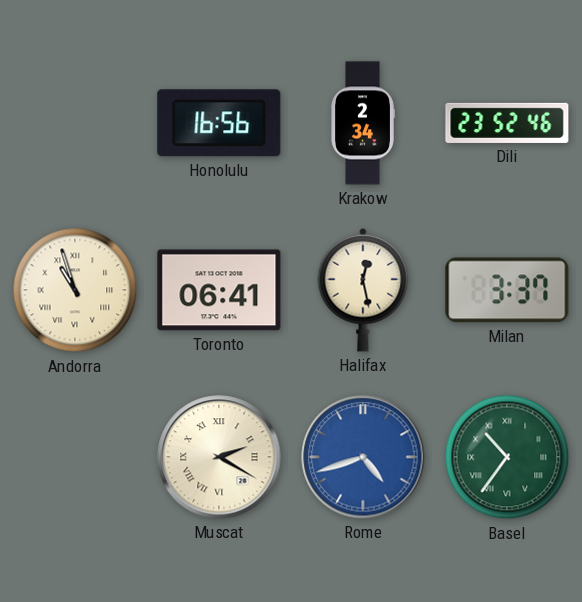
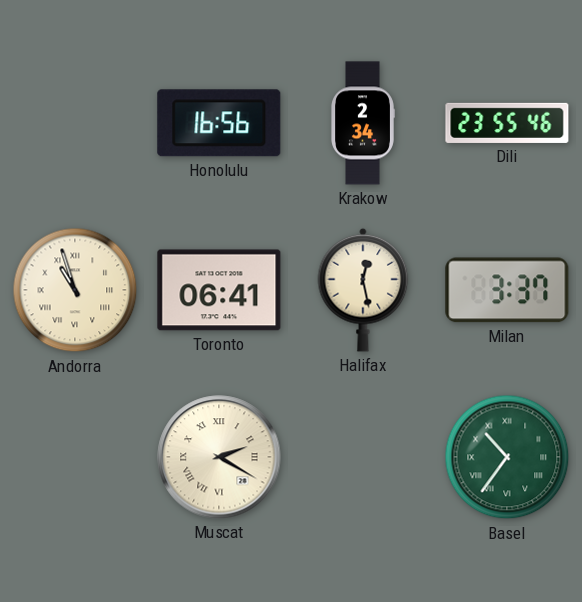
Dili: 23:52 -> 23:55
Rome: 4:42 -> none
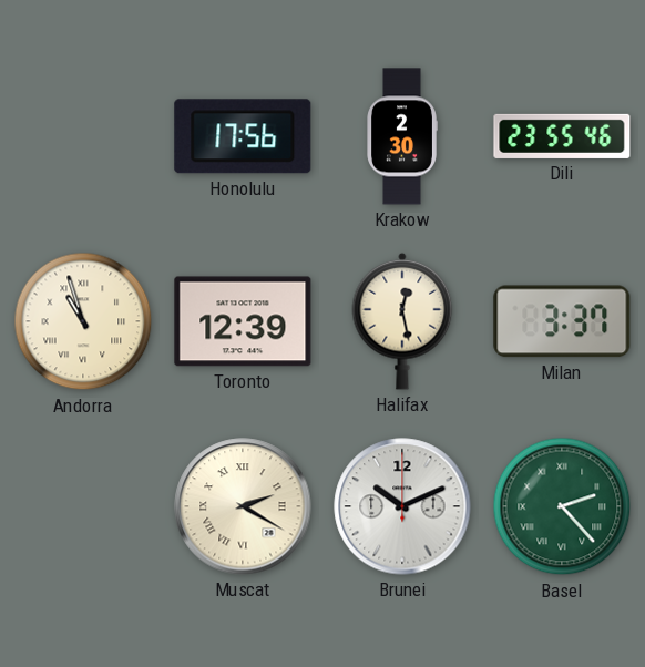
Honolulu: 16:56 -> 17:56
Krakow: 2:34 -> 2:30
Toronto: 06:41 -> 12:39
Brunei: none -> 10:11
Basel: 10:36 -> 2:23
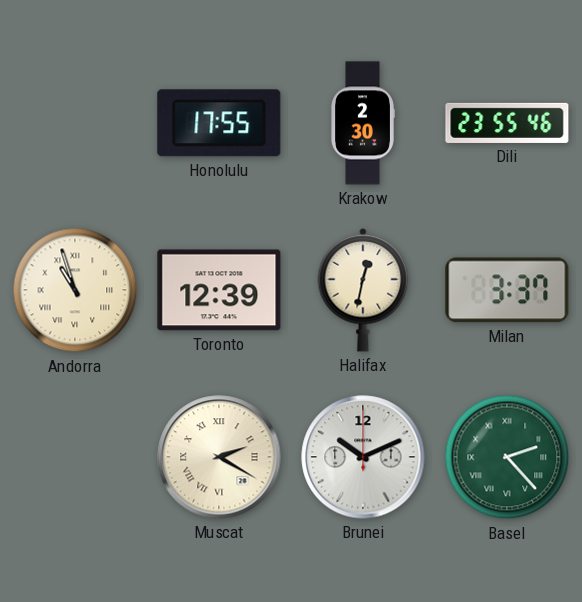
Honolulu: 17:56 -> 17:55
Halifax: 12:28 -> 12:32
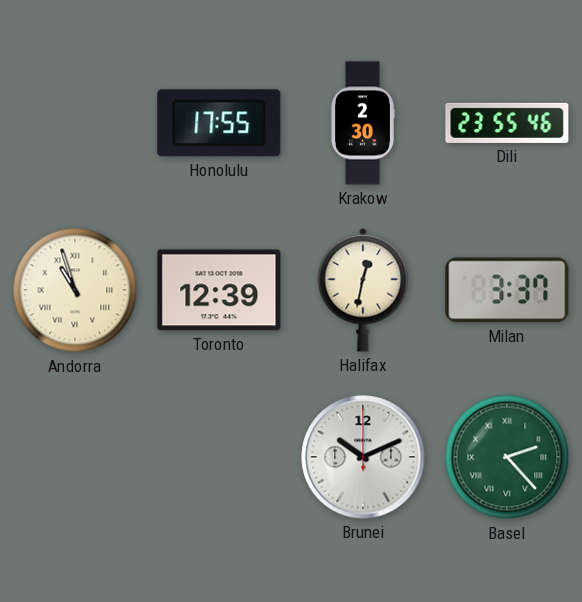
Muscat: 2:20 -> none
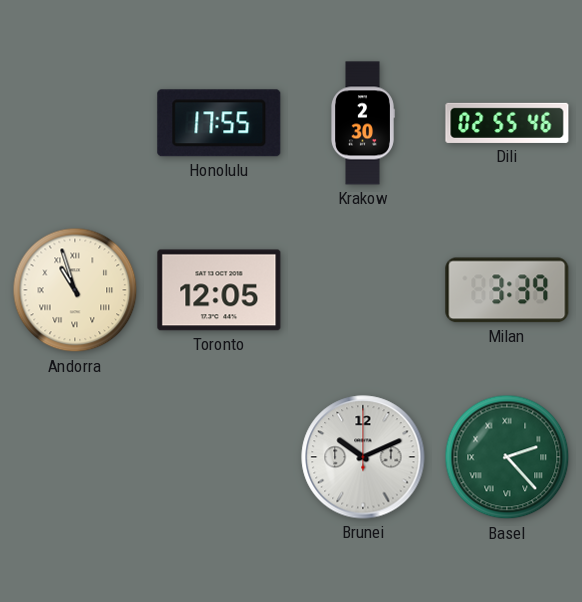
Dili: 23:55 -> 02:55
Toronto: 12:39 -> 12:05
Halifax: 12:32 -> none
Milan: 3:37 -> 3:39
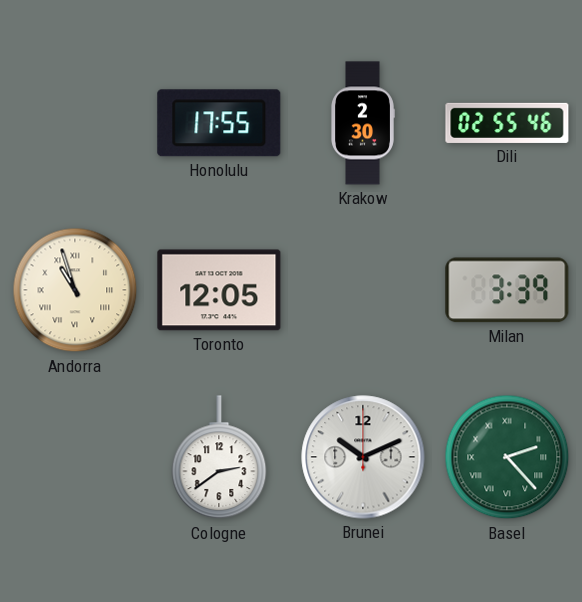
Cologne: none -> 2:39
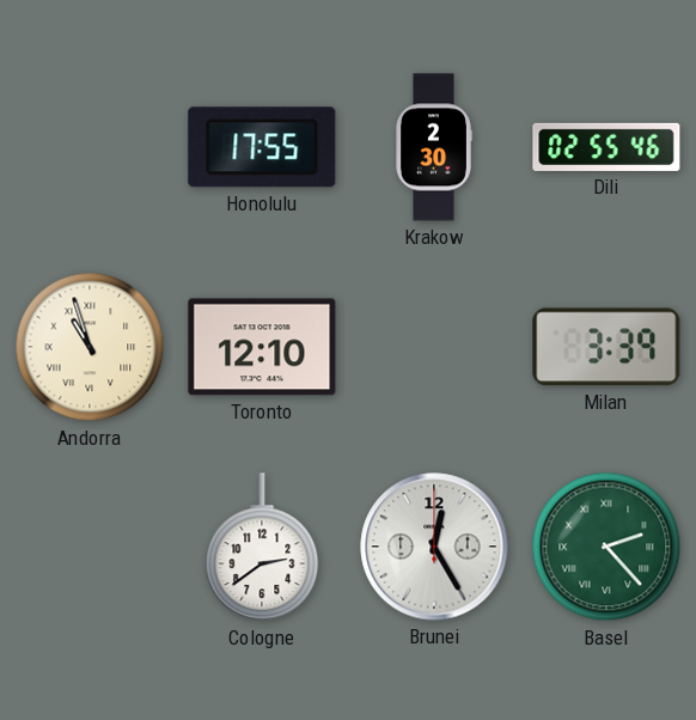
Toronto: 12:05 -> 12:10
Brunei: 10:11 -> 12:25
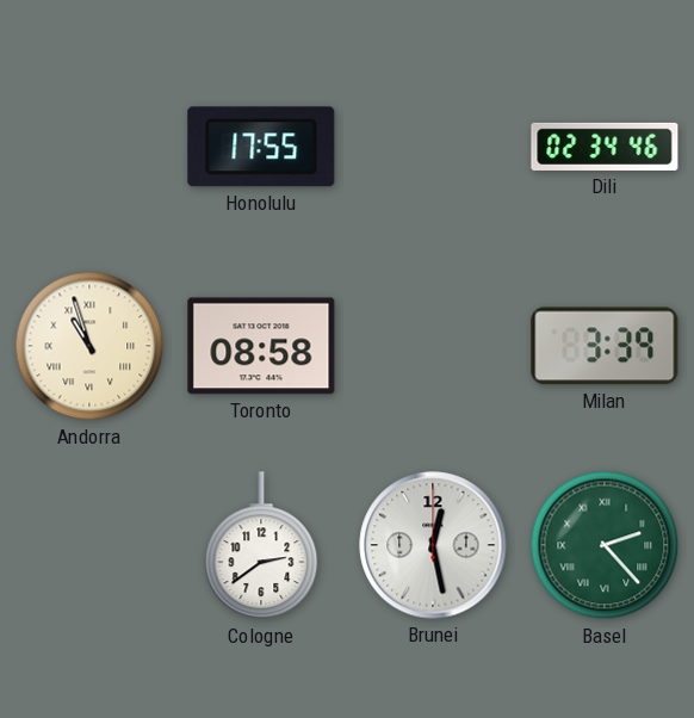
Krakow: 2:30 -> none
Dili: 02:55 -> 02:34
Toronto: 12:10 -> 08:58
Brunei: 12:25 -> 12:28
